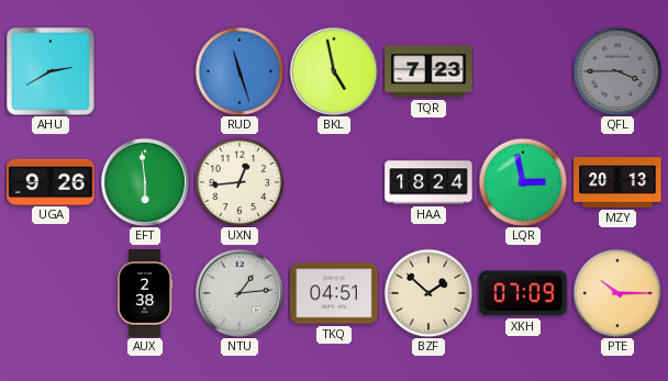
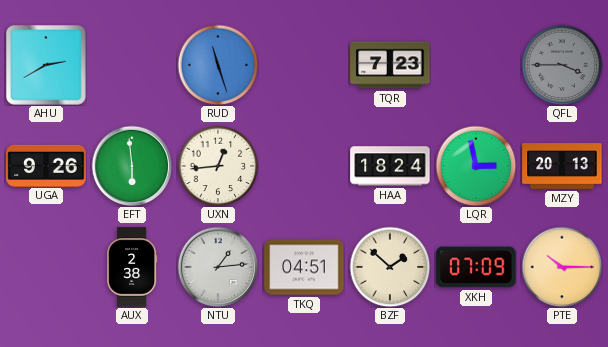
BKL: 4:58 -> none
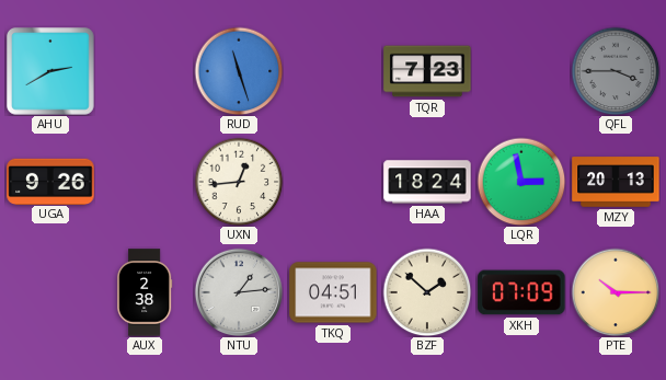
EFT: 5:59 -> none
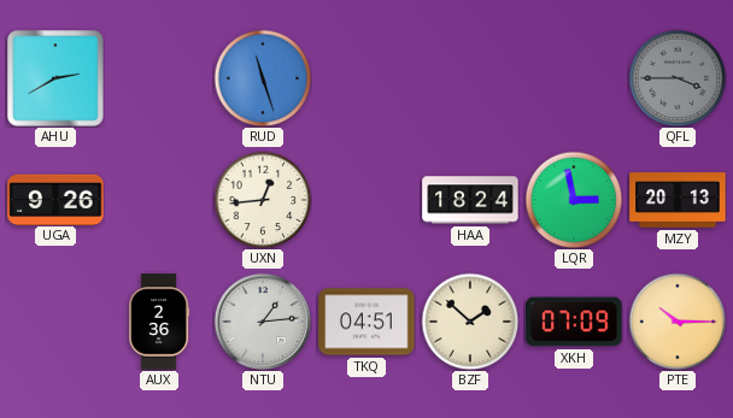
TQR: 7:23 -> none
AUX: 2:38 -> 2:36
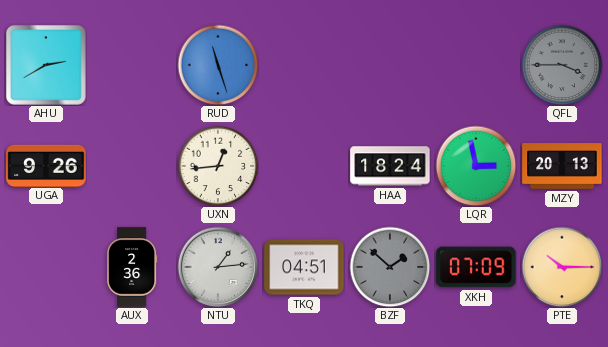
BZF dial: cream -> grey
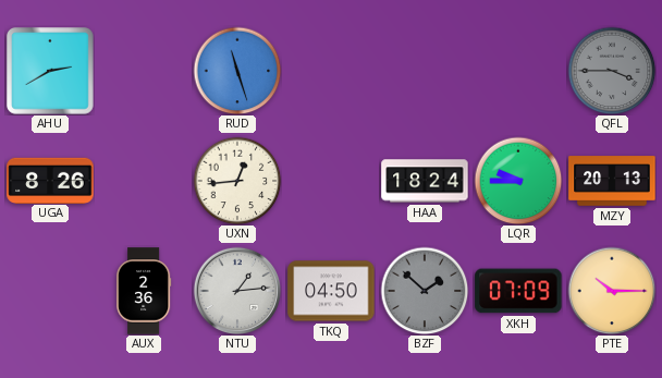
UGA: 9:26 -> 8:26
LQR: 2:58 -> 9:45
TKQ: 04:51 -> 04:50
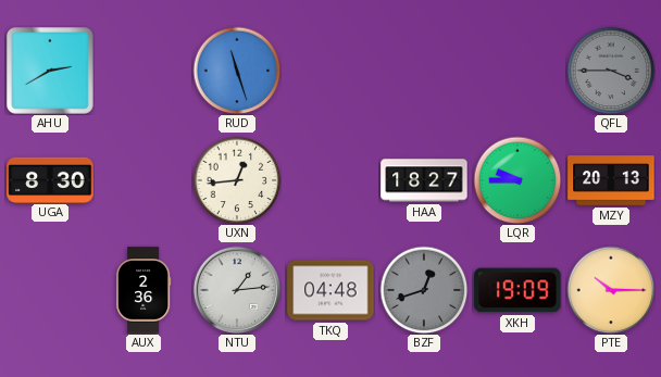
UGA: 8:26 -> 8:30
HAA: 18:24 -> 18:27
TKQ: 04:50 -> 04:48
BZF: 1:52 -> 12:42
XKH: 07:09 -> 19:09
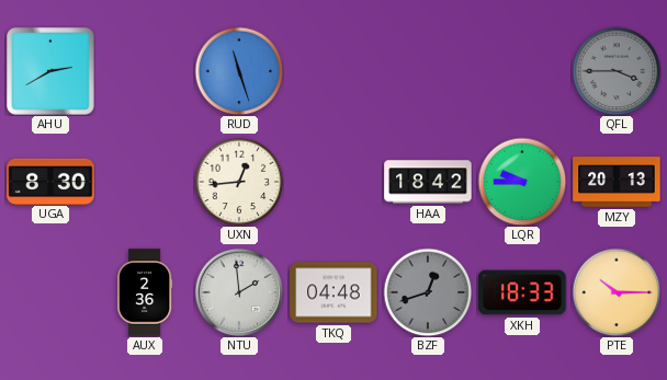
HAA: 18:27 -> 18:42
NTU: 1:14 -> 1:59
XKH: 19:09 -> 18:33
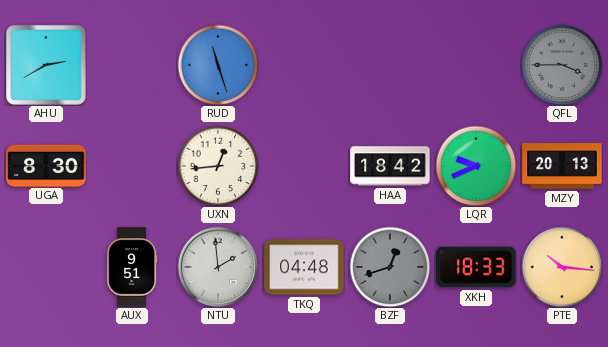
LQR: 9:45 -> 9:41
AUX: 2:36 -> 9:51
PTE: 10:15 -> 10:16
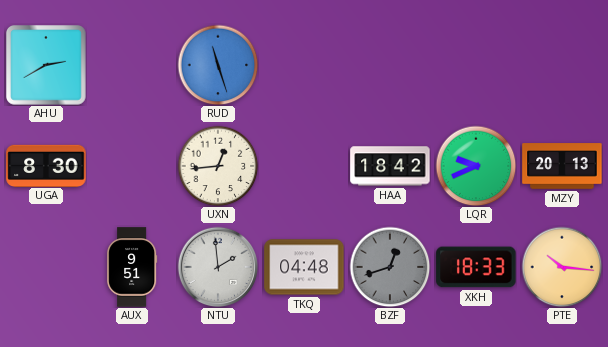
QFL: 3:45 -> none
